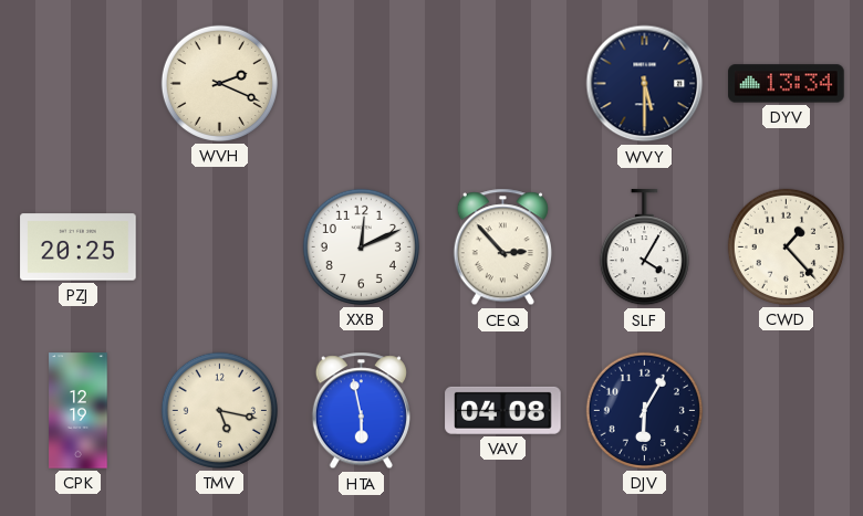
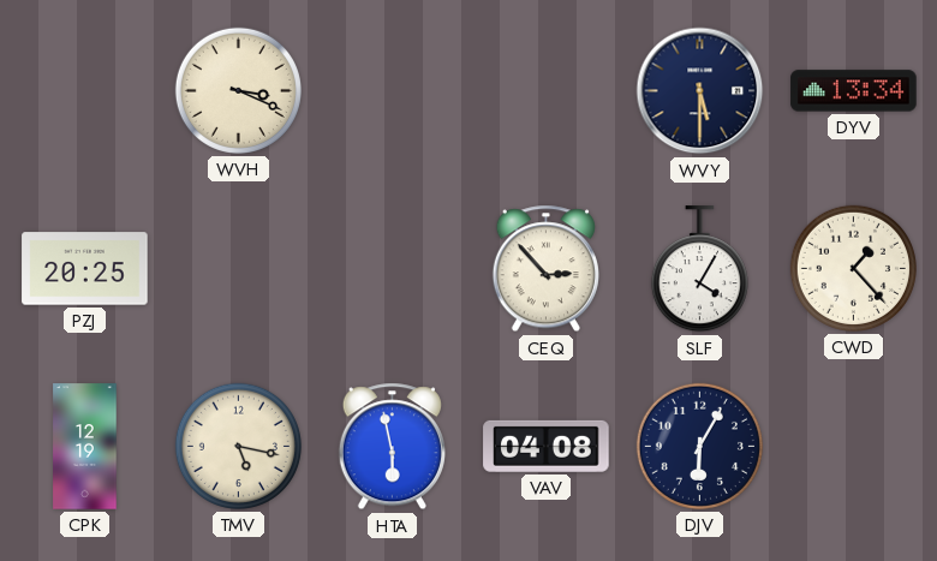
WVH: 2:19 -> 3:19
XXB: 12:11 -> none
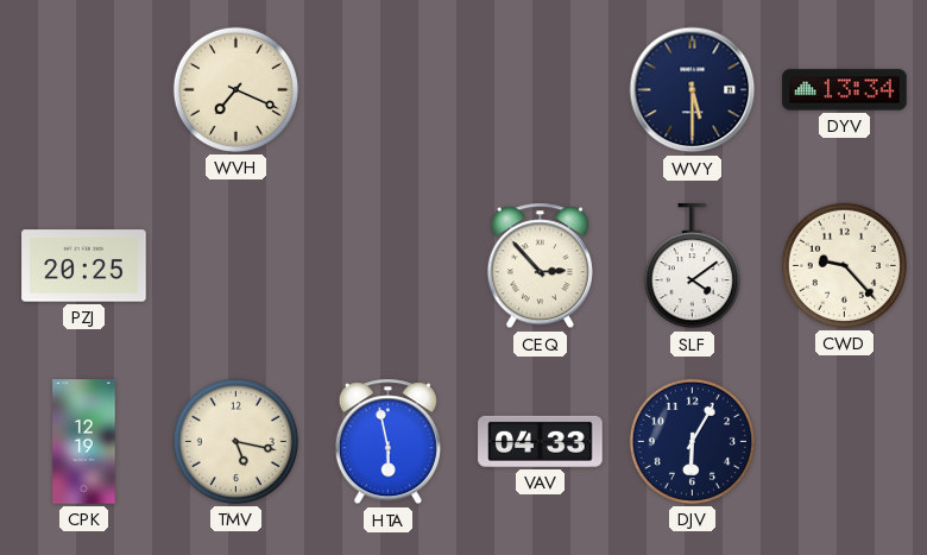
WVH: 3:19 -> 7:19
SLF: 4:05 -> 4:09
CWD: 1:23 -> 9:23
VAV: 04:08 -> 04:33
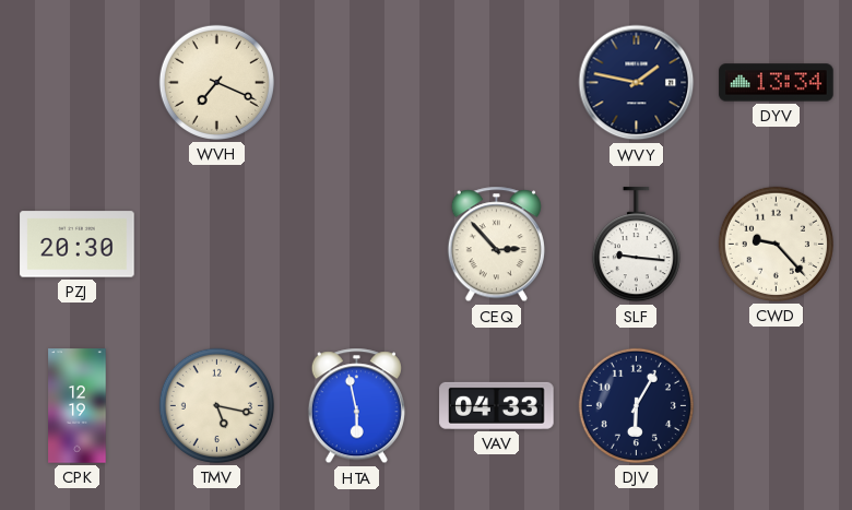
WVY: 5:30 -> 1:47
PZJ: 20:25 -> 20:30
SLF: 4:09 -> 9:16
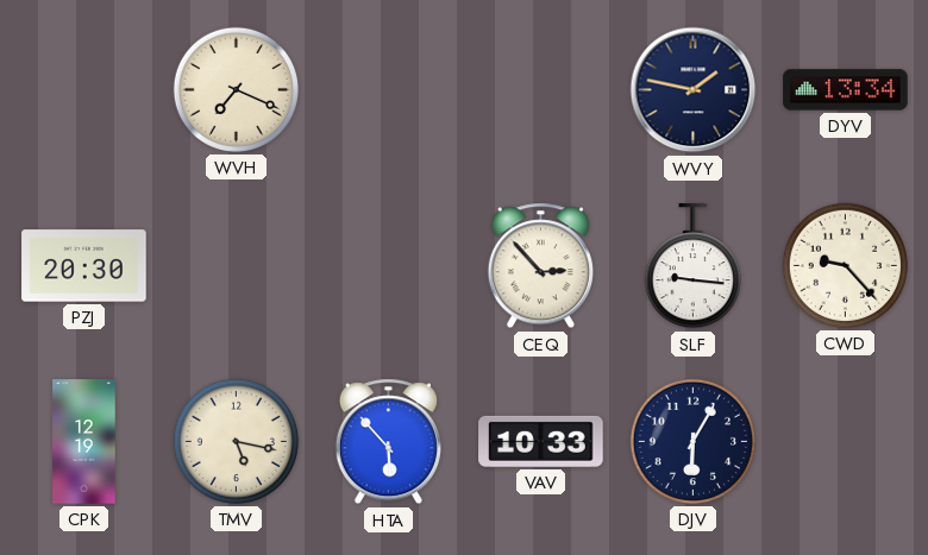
HTA: 5:58 -> 5:53
VAV: 04:33 -> 10:33
